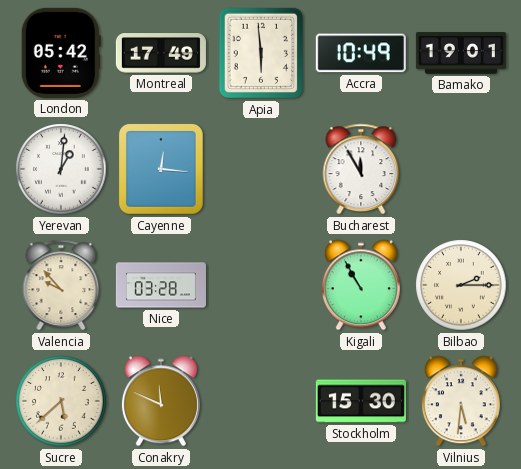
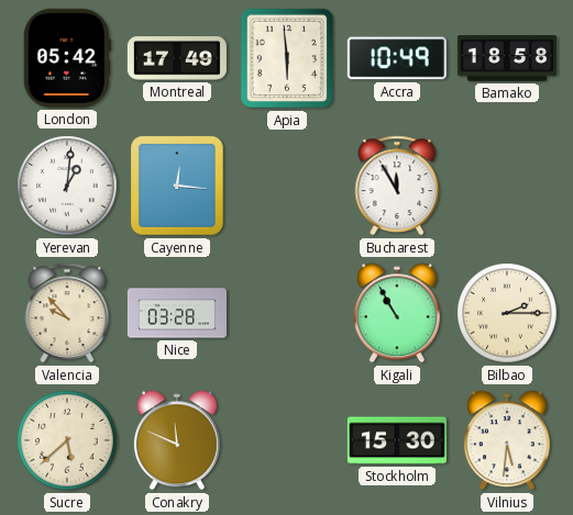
Bamako: 19:01 -> 18:58
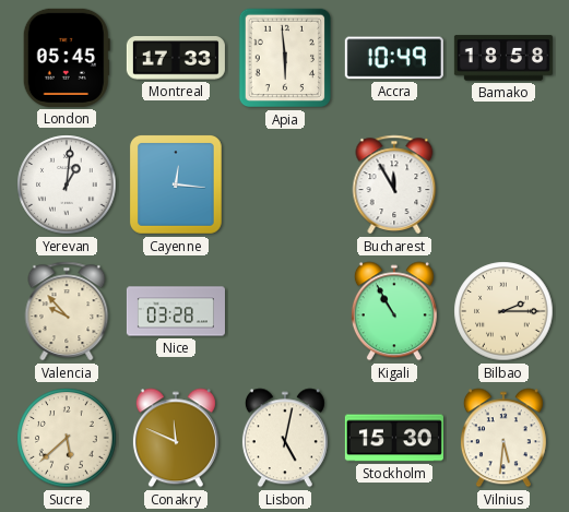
London: 05:42 -> 05:45
Montreal: 17:49 -> 17:33
Lisbon: none -> 5:02
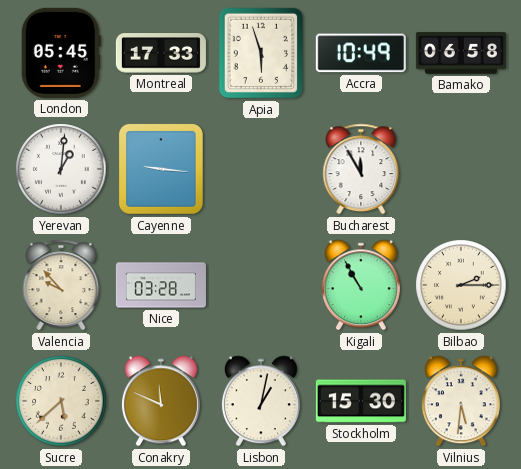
Apia: 5:59 -> 5:57
Bamako: 18:58 -> 06:58
Cayenne: 12:16 -> 9:16
Lisbon: 5:02 -> 1:02
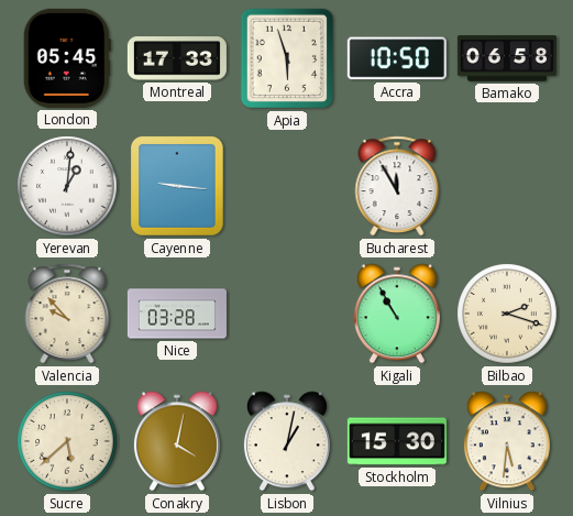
Accra: 10:49 -> 10:50
Bilbao: 2:15 -> 2:18
Conakry: 11:49 -> 4:02
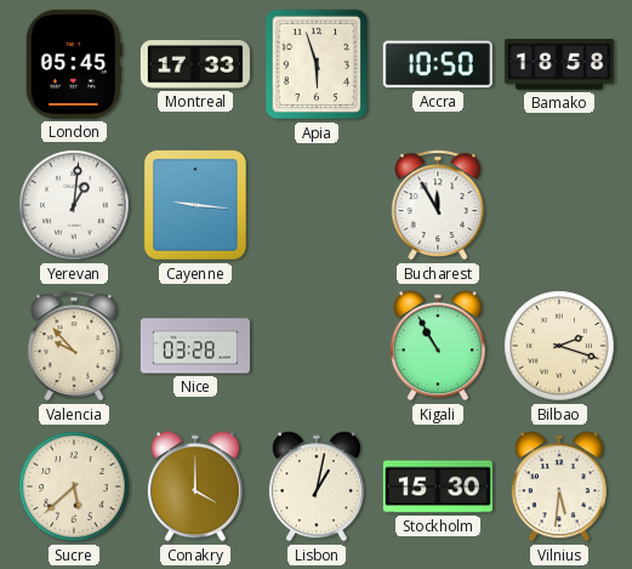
Bamako: 06:58 -> 18:58
Conakry: 4:02 -> 4:00
